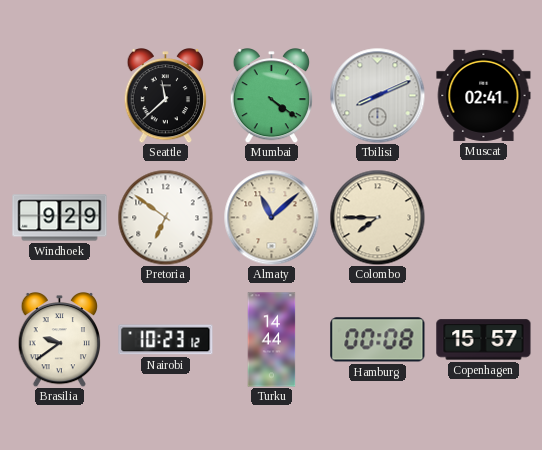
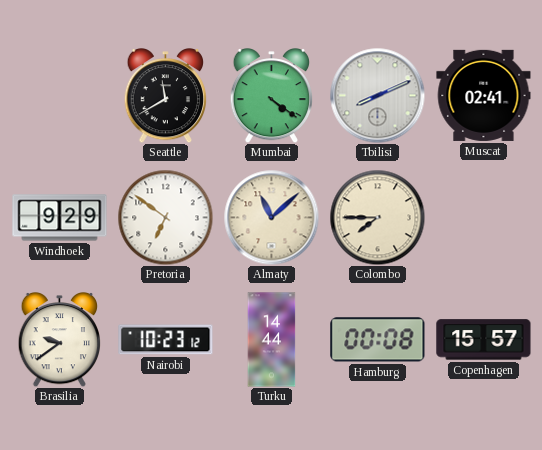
Seattle: 11:38 -> 11:40
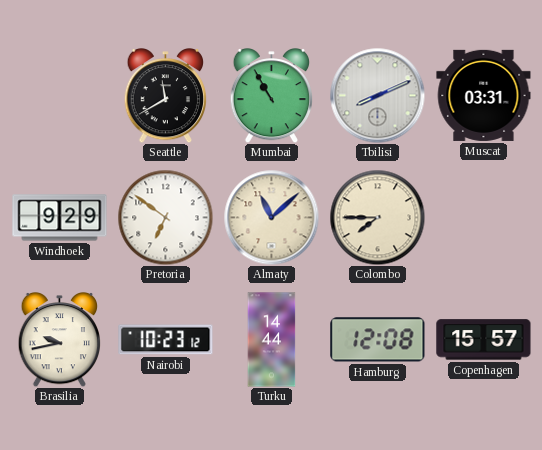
Mumbai: 4:21 -> 10:55
Muscat: 02:41 -> 03:31
Brasilia: 9:39 -> 9:43
Hamburg: 00:08 -> 12:08
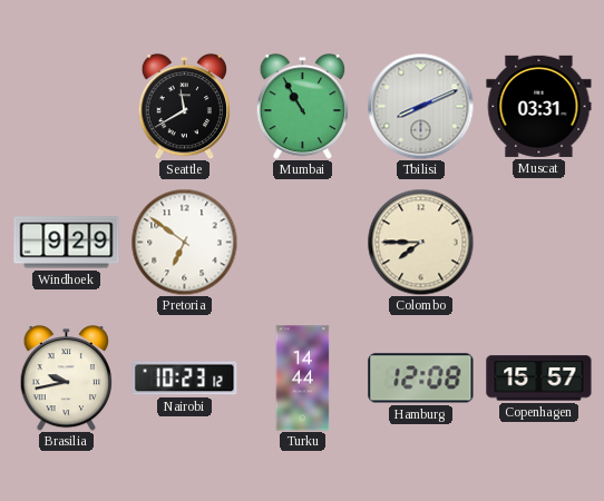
Almaty: 11:08 -> none
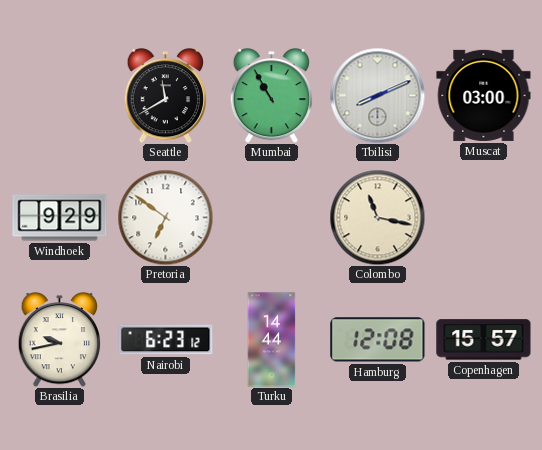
Muscat: 03:31 -> 03:00
Colombo: 7:45 -> 11:17
Nairobi: 10:23 -> 6:23
